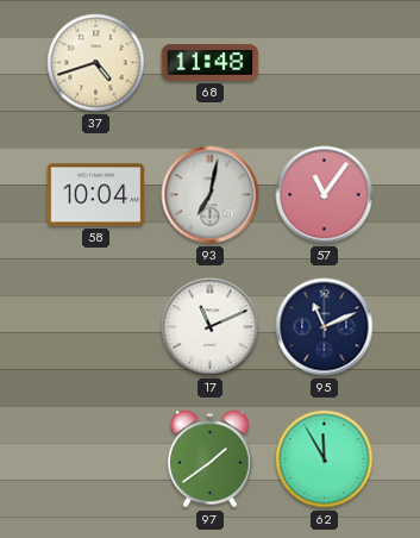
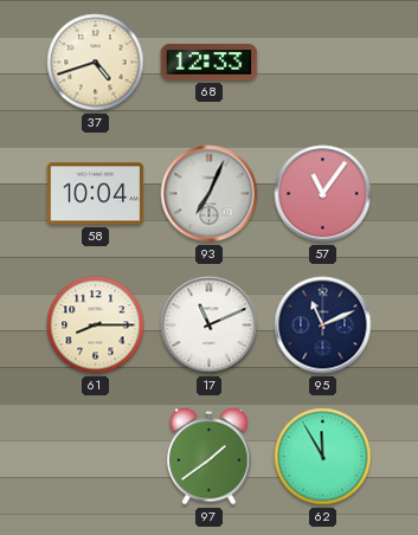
68: 11:48 -> 12:33
93: 7:02 -> 7:04
61: none -> 8:15
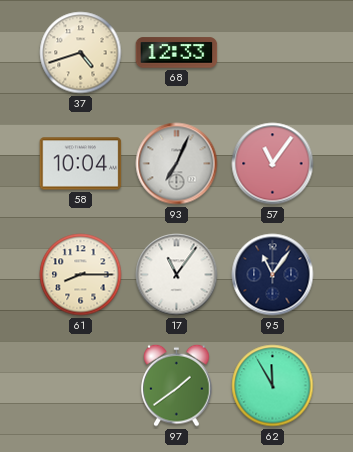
17: 11:11 -> 11:06
95: 11:11 -> 11:06
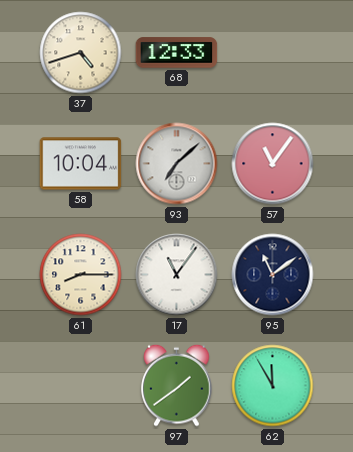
93: 7:04 -> 7:08
95: 11:06 -> 11:09
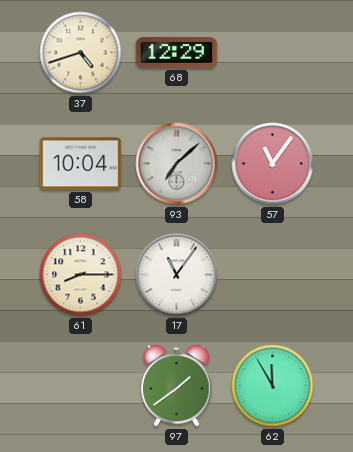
68: 12:33 -> 12:29
95: 11:09 -> none
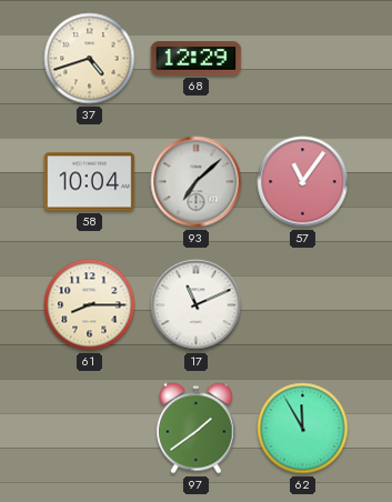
17: 11:06 -> 11:11
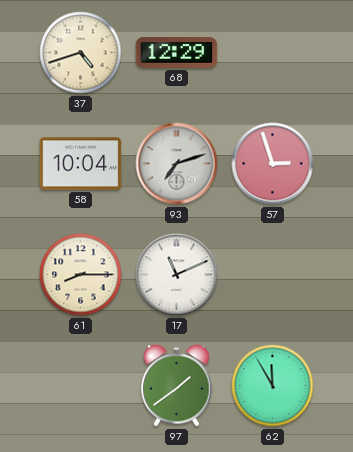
93: 7:08 -> 7:12
57: 11:06 -> 2:57
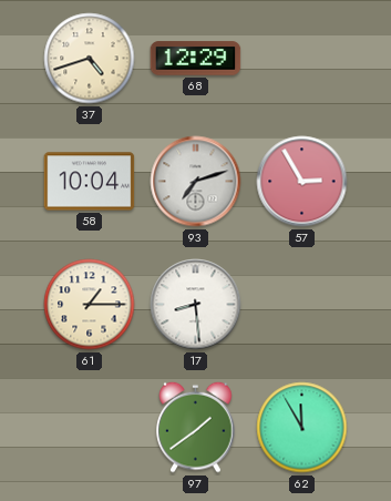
57: 2:57 -> 2:55
61: 8:15 -> 1:15
17: 11:11 -> 8:29
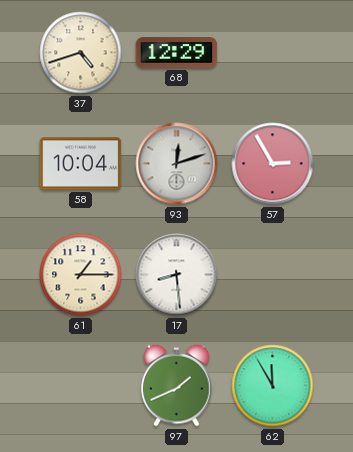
93: 7:12 -> 12:12
97: 1:39 -> 1:41
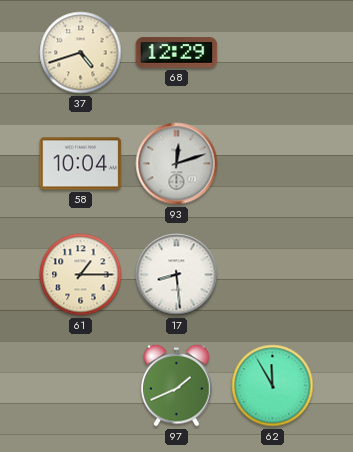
57: 2:55 -> none
